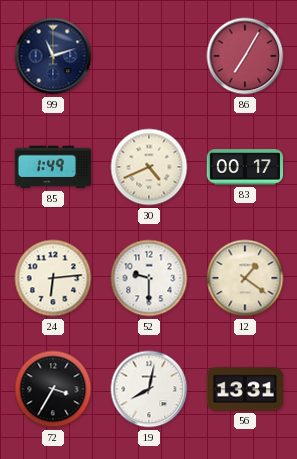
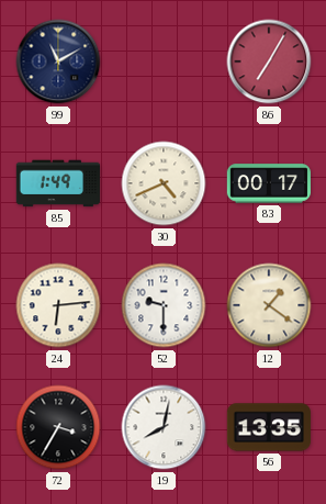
99: 11:12 -> 11:10
56: 13:31 -> 13:35
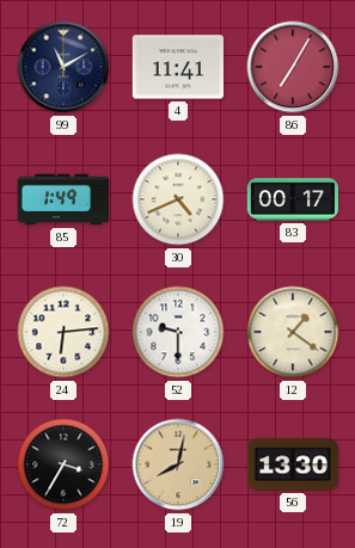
4: none -> 11:41
19 dial: white -> champagne
56: 13:35 -> 13:30
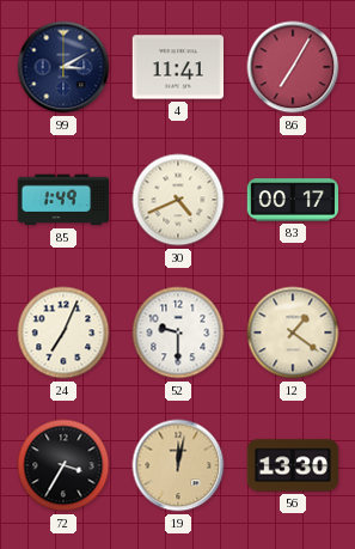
99: 11:10 -> 3:10
24: 6:14 -> 7:04
19: 8:02 -> 12:02
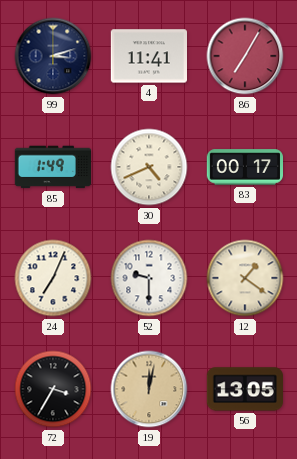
99: 3:10 -> 3:12
56: 13:30 -> 13:05
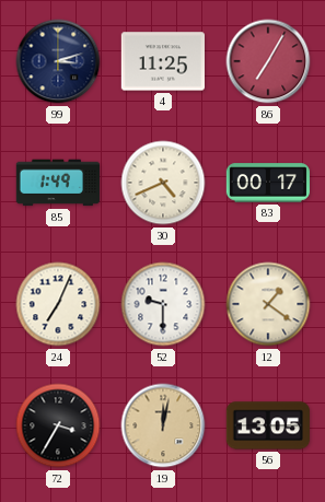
4: 11:41 -> 11:25
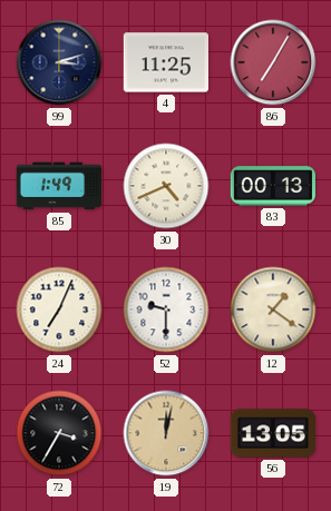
83: 00:17 -> 00:13
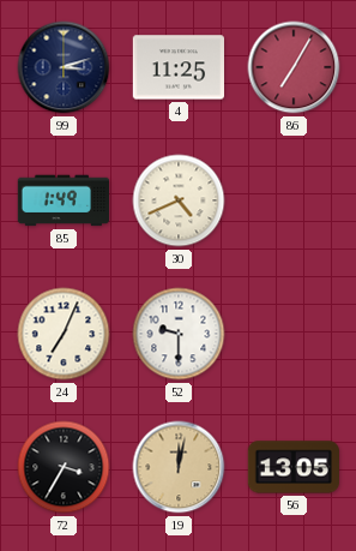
83: 00:13 -> none
12: 1:21 -> none
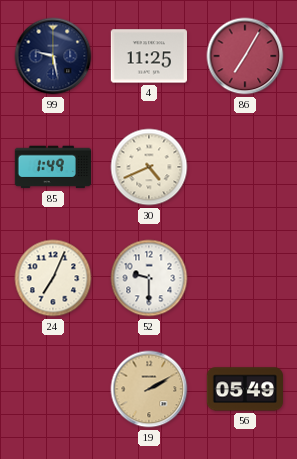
99: 3:12 -> 9:28
72: 3:35 -> none
19: 12:02 -> 2:10
56: 13:05 -> 05:49
